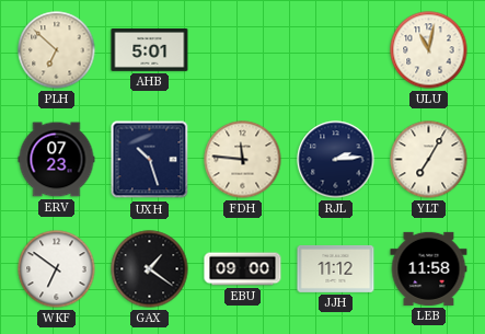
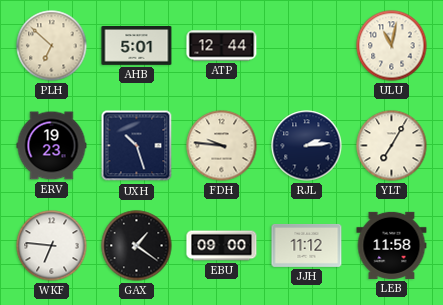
ATP: none -> 12:44
ERV: 07:23 -> 19:23
FDH: 11:46 -> 9:46
WKF: 6:51 -> 6:46
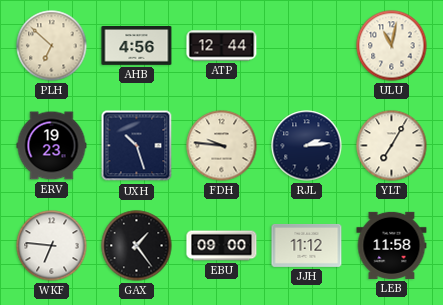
AHB: 5:01 -> 4:56
GAX: 1:21 -> 1:24
